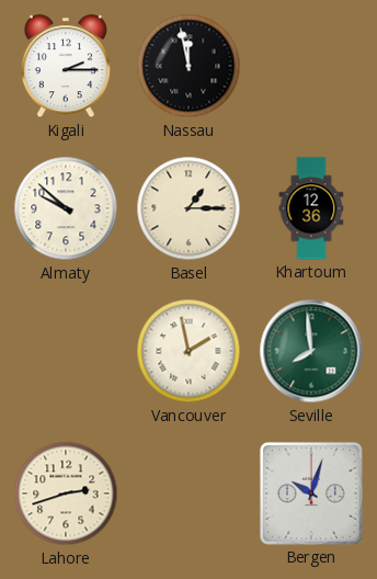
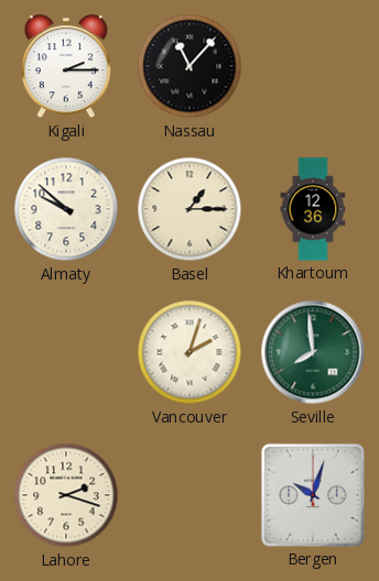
Nassau: 11:58 -> 11:07
Vancouver: 1:58 -> 2:03
Lahore: 2:42 -> 2:18
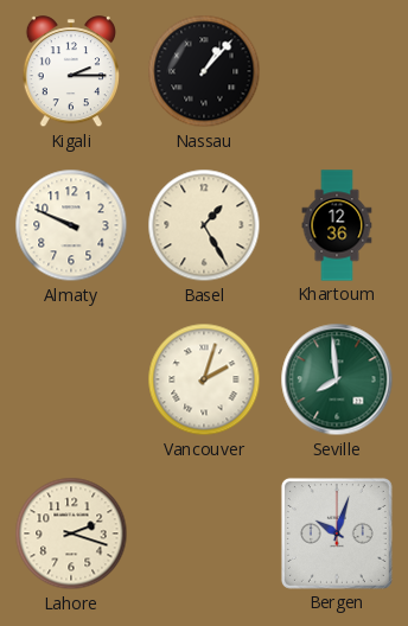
Nassau: 11:07 -> 1:07
Almaty: 9:52 -> 9:49
Basel: 1:15 -> 1:25
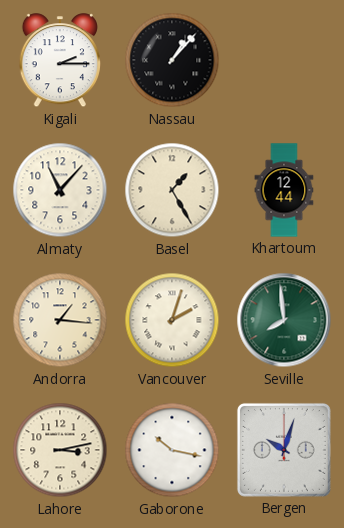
Almaty: 9:49 -> 11:07
Khartoum: 12:36 -> 12:44
Andorra: none -> 1:16
Lahore: 2:18 -> 3:13
Gaborone: none -> 10:17
